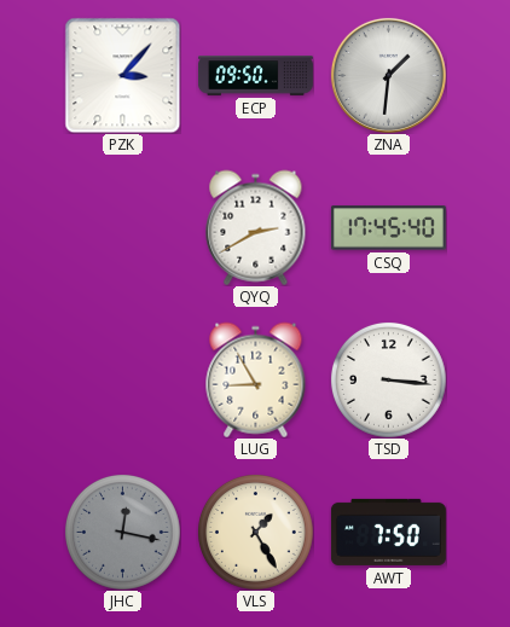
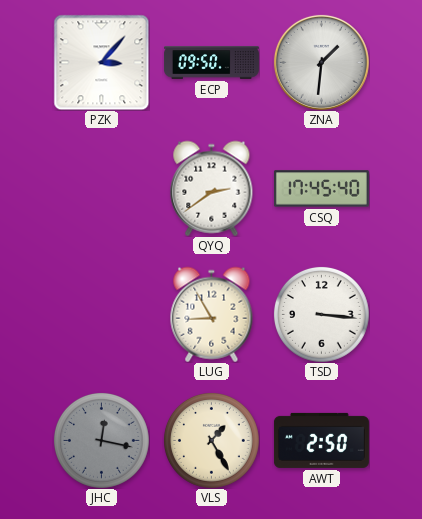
QYQ: 2:40 -> 2:39
AWT: 7:50 -> 2:50
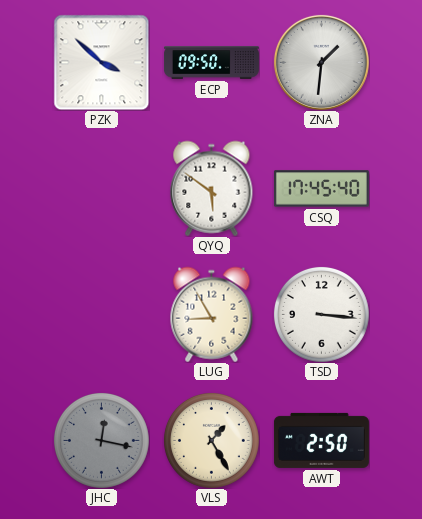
PZK: 3:07 -> 3:52
QYQ: 2:39 -> 5:51
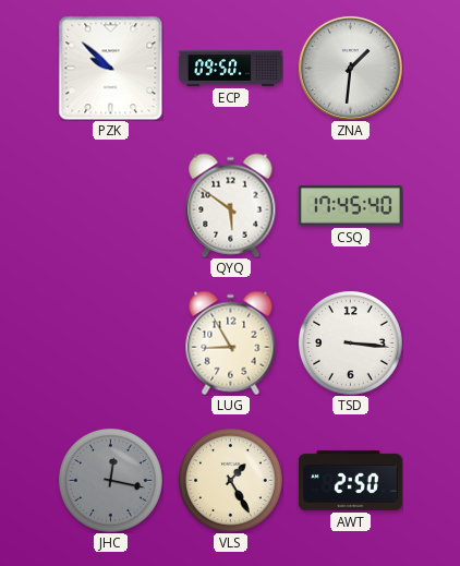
PZK: 3:52 -> 9:52
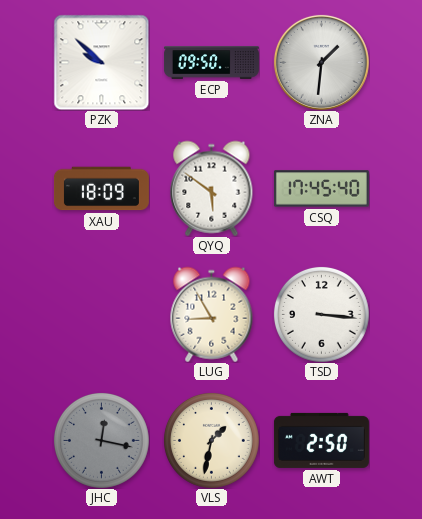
XAU: none -> 18:09
VLS: 1:25 -> 1:32
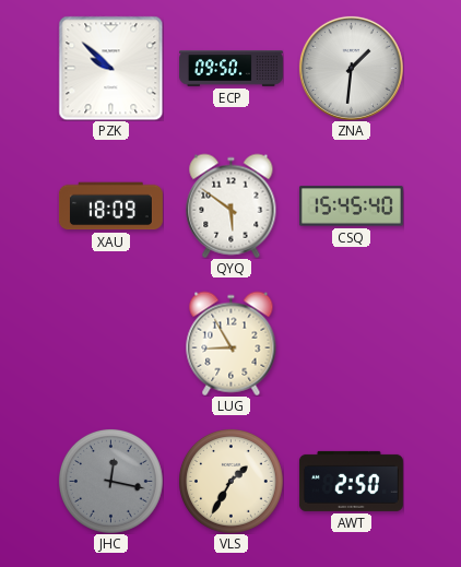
CSQ: 17:45 -> 15:45
TSD: 3:16 -> none
VLS: 1:32 -> 1:35
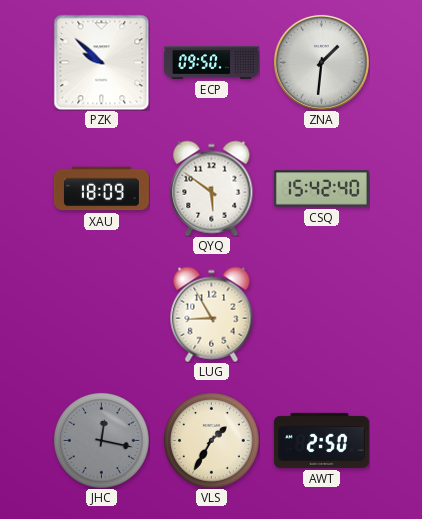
CSQ: 15:45 -> 15:42
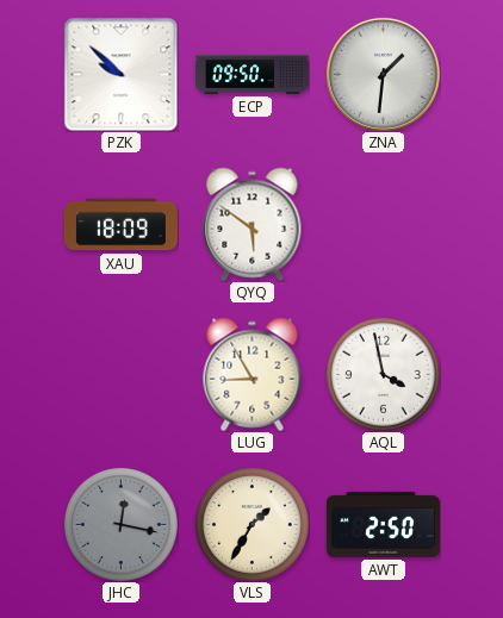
CSQ: 15:42 -> none
AQL: none -> 3:58
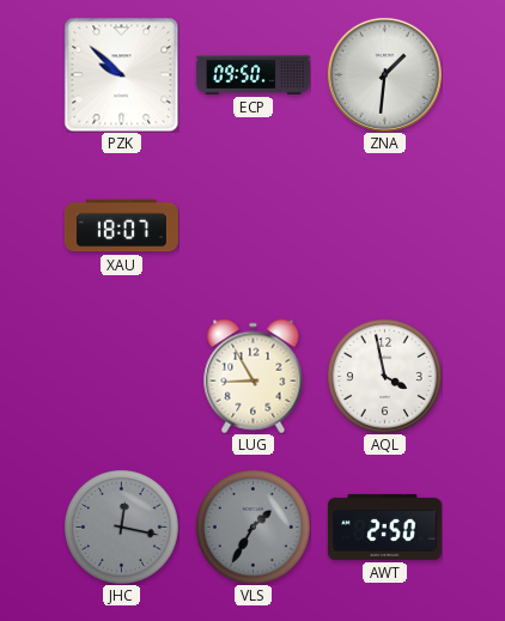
XAU: 18:09 -> 18:07
QYQ: 5:51 -> none
VLS dial: cream -> grey
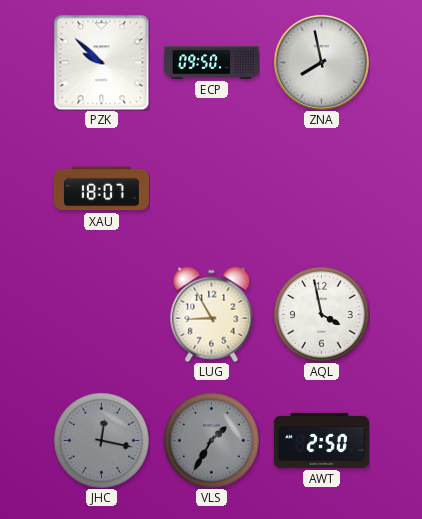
ZNA: 1:31 -> 7:58
